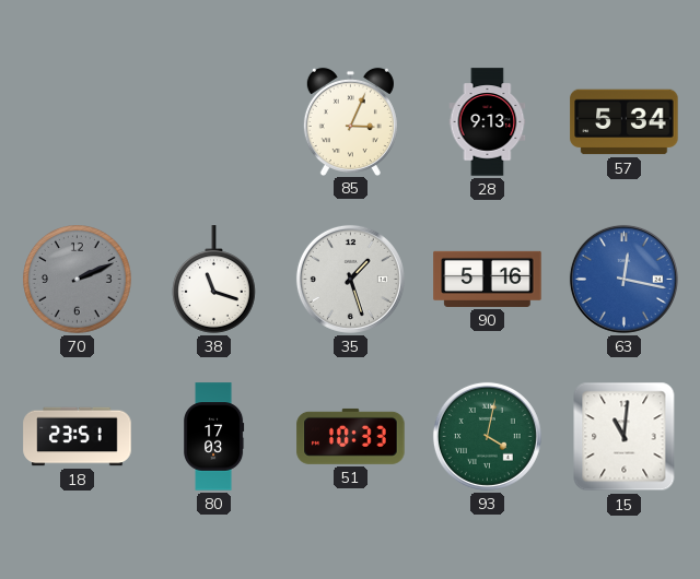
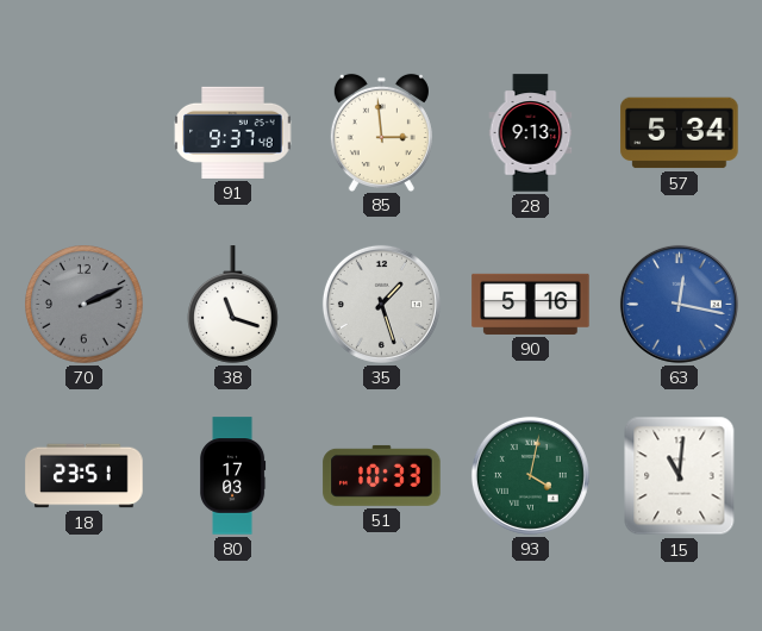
91: none -> 9:37
85: 3:04 -> 2:59
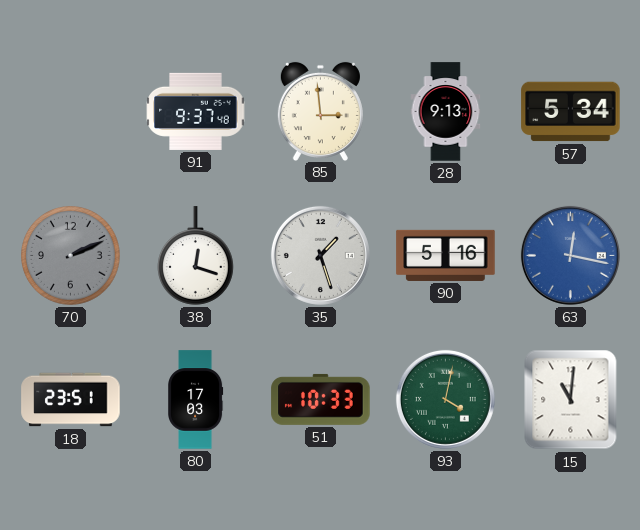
38: 11:18 -> 12:18
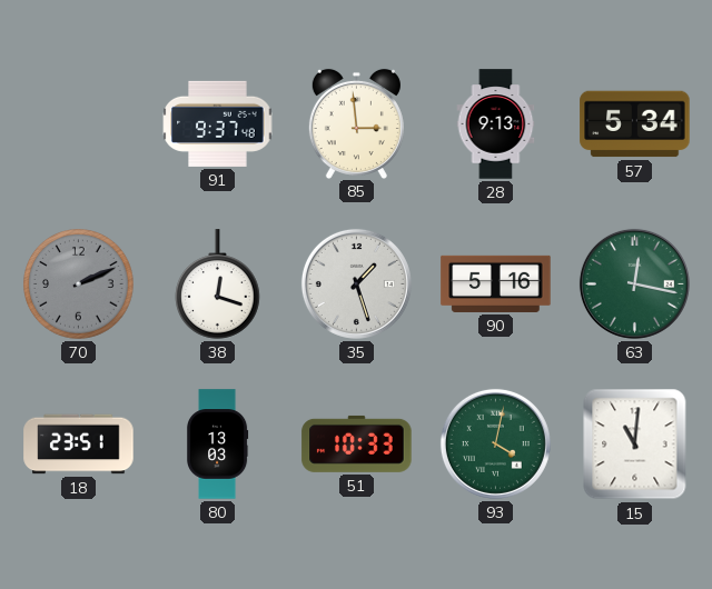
63 dial: blue -> green
80: 17:03 -> 13:03
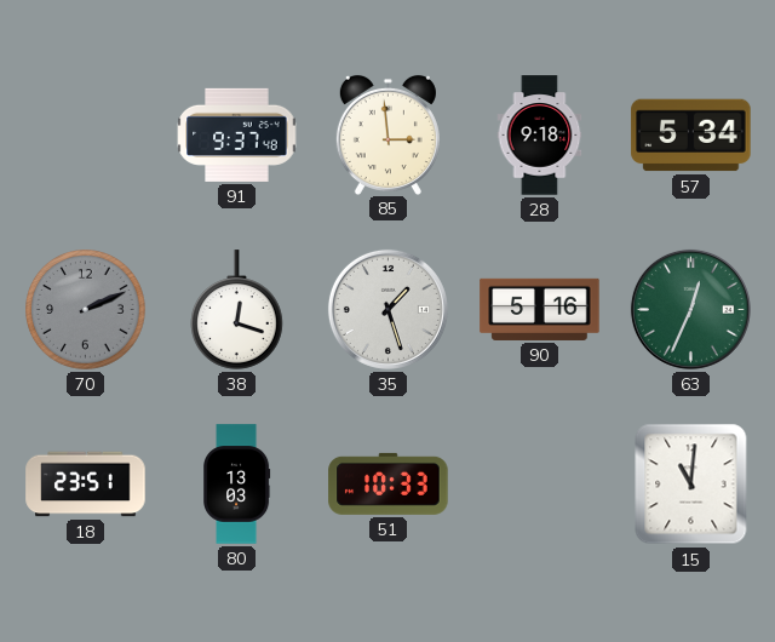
28: 9:13 -> 9:18
63: 12:17 -> 12:34
93: 4:02 -> none
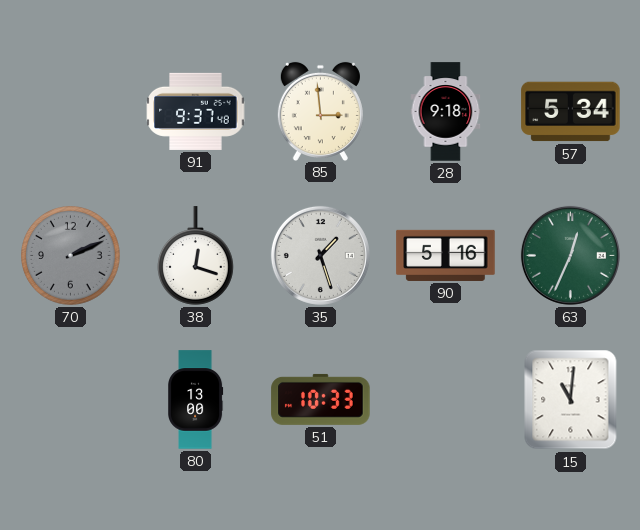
18: 23:51 -> none
80: 13:03 -> 13:00
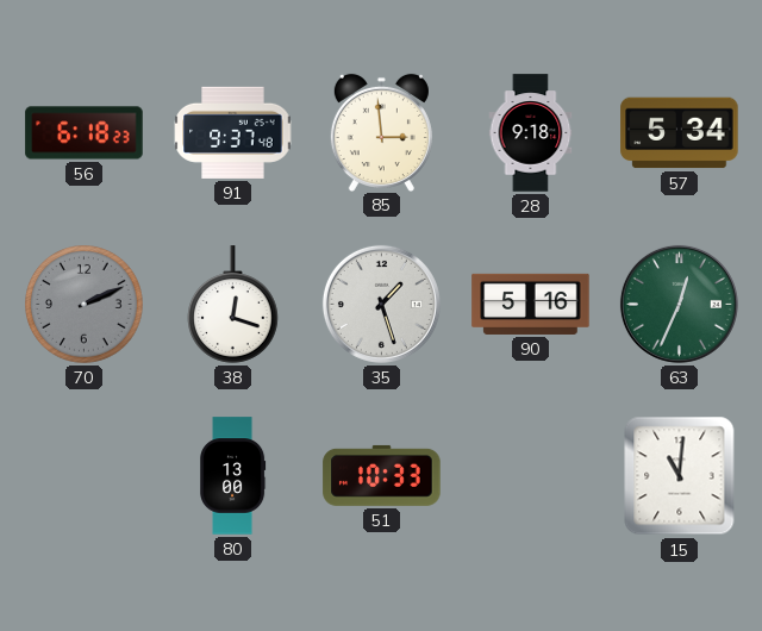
56: none -> 6:18
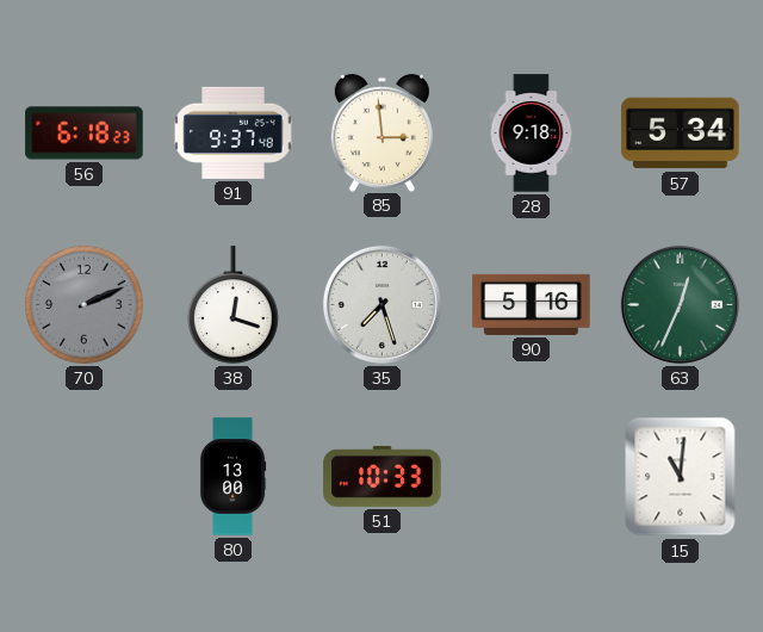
35: 1:27 -> 7:27
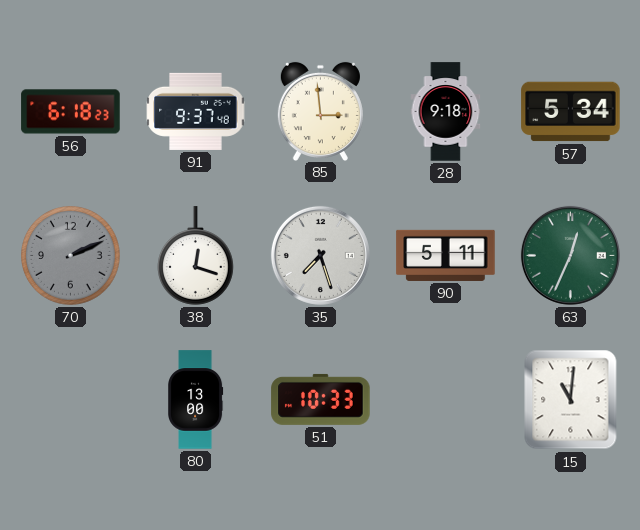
90: 5:16 -> 5:11
